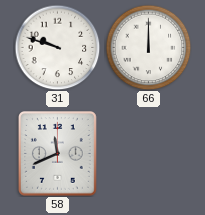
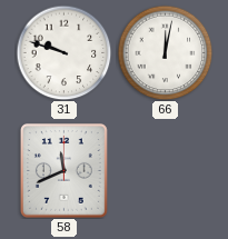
66: 12:00 -> 12:02
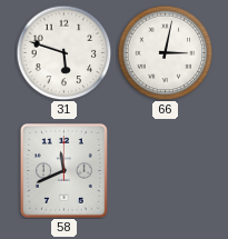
31: 9:48 -> 5:48
66: 12:02 -> 3:02
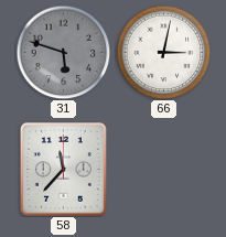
31 dial: white -> grey
58: 11:41 -> 11:37
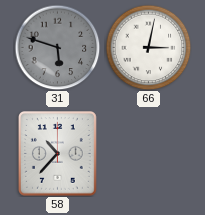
58: 11:37 -> 10:37
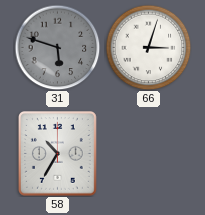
66: 3:02 -> 3:03
58: 10:37 -> 10:35
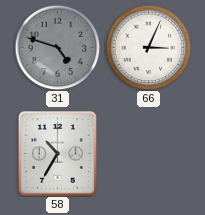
31: 5:48 -> 4:48
66: 3:03 -> 3:04
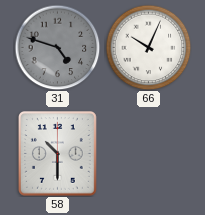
66: 3:04 -> 10:04
58: 10:35 -> 10:30
